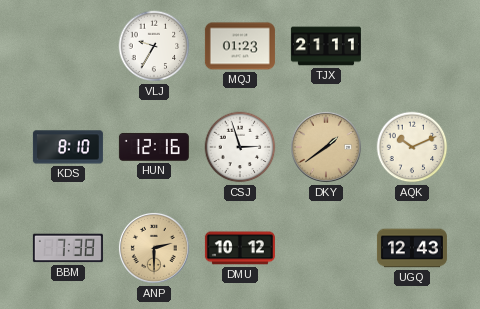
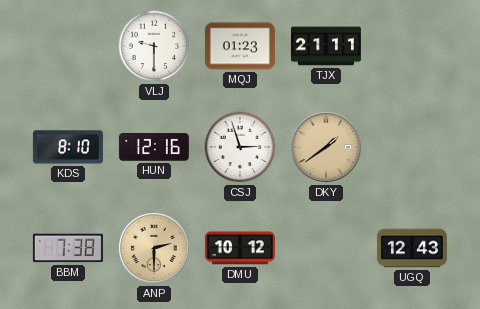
VLJ: 9:35 -> 9:30
AQK: 10:11 -> none
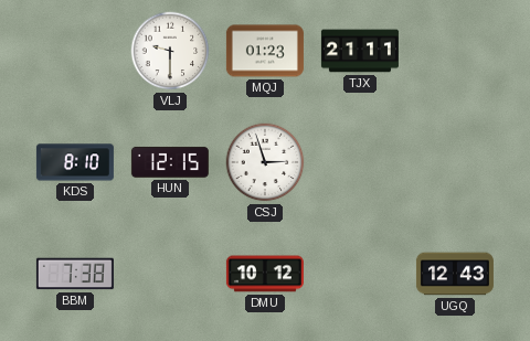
HUN: 12:16 -> 12:15
DKY: 1:39 -> none
ANP: 2:30 -> none
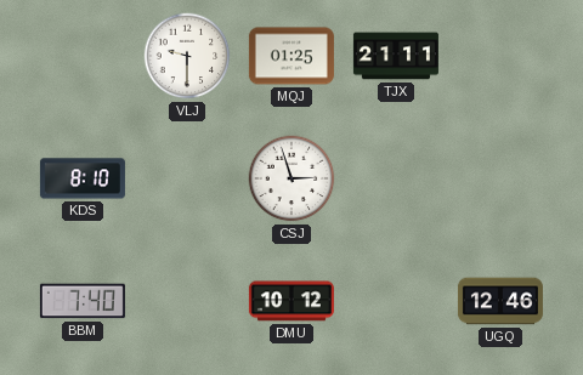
MQJ: 01:23 -> 01:25
HUN: 12:15 -> none
BBM: 7:38 -> 7:40
UGQ: 12:43 -> 12:46
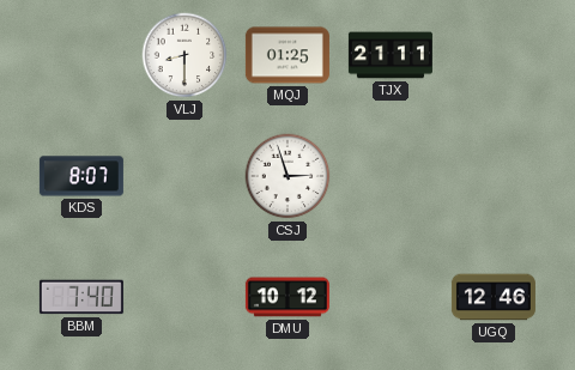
VLJ: 9:30 -> 8:30
KDS: 8:10 -> 8:07
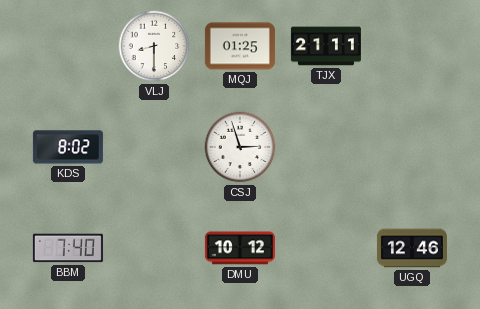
KDS: 8:07 -> 8:02
